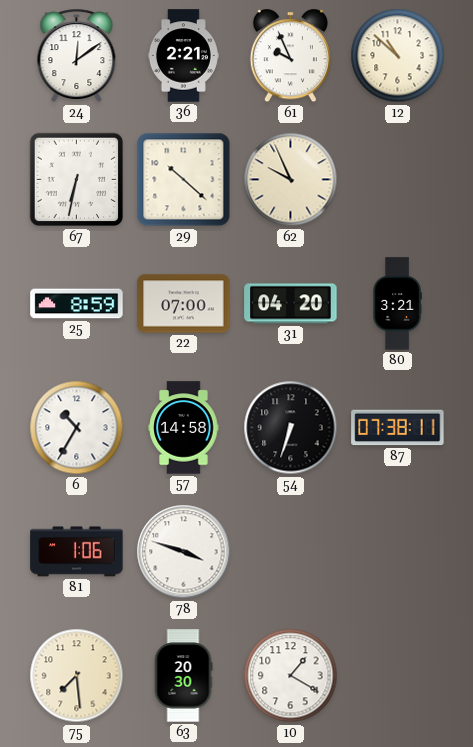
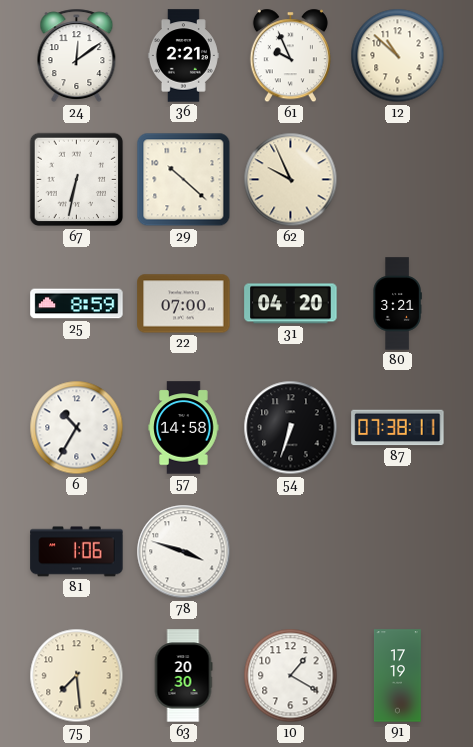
91: none -> 17:19
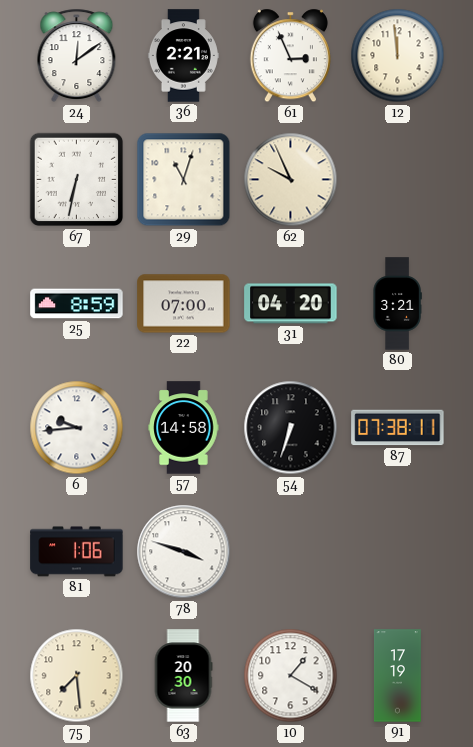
61: 9:56 -> 2:56
12: 10:52 -> 11:59
29: 10:22 -> 11:03
6: 10:35 -> 9:44
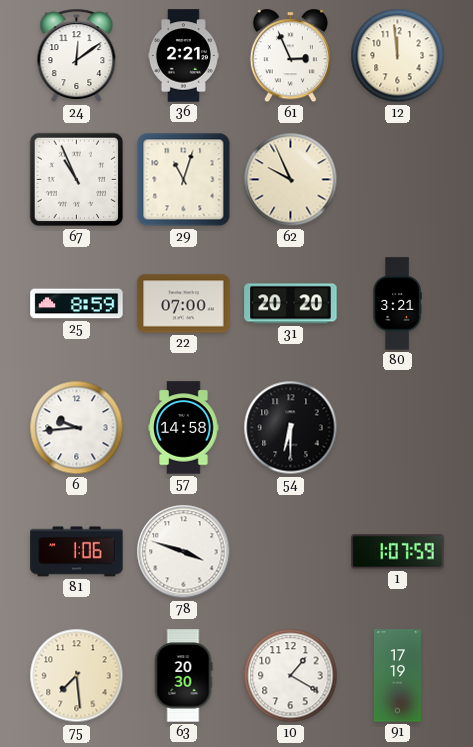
67: 6:32 -> 10:56
31: 04:20 -> 20:20
54: 6:33 -> 6:30
87: 07:38 -> none
1: none -> 1:07
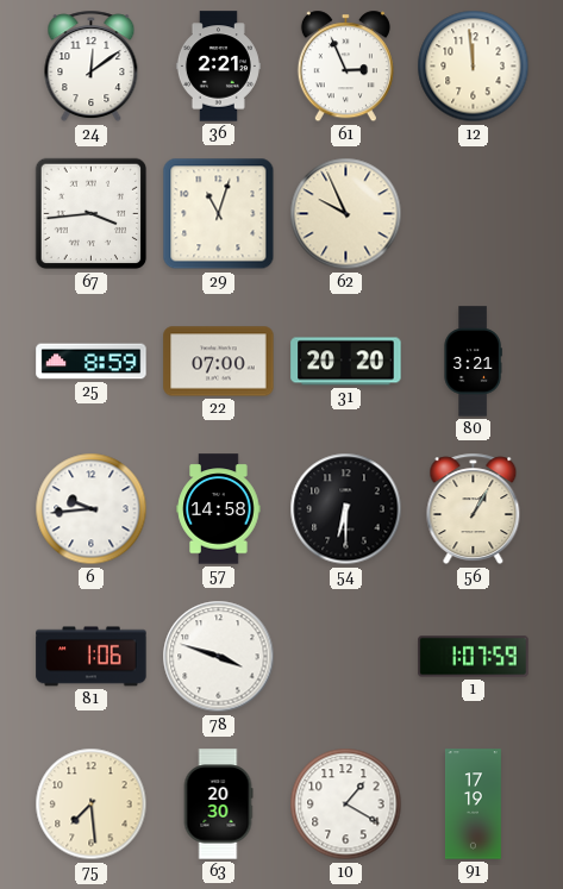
67: 10:56 -> 3:44
56: none -> 1:05
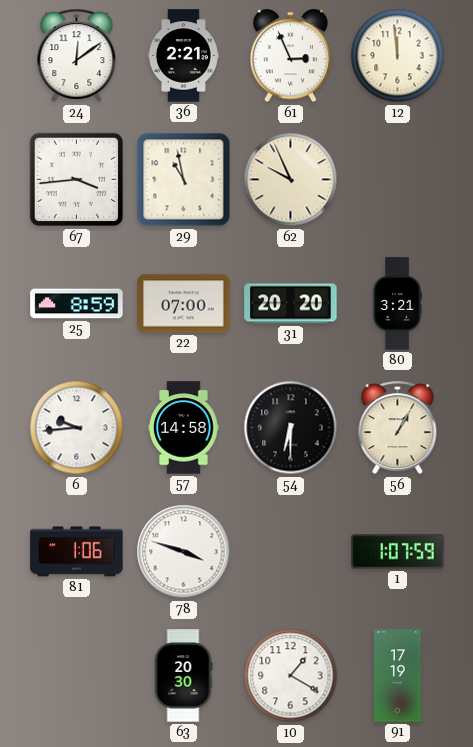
29: 11:03 -> 10:58
75: 7:29 -> none
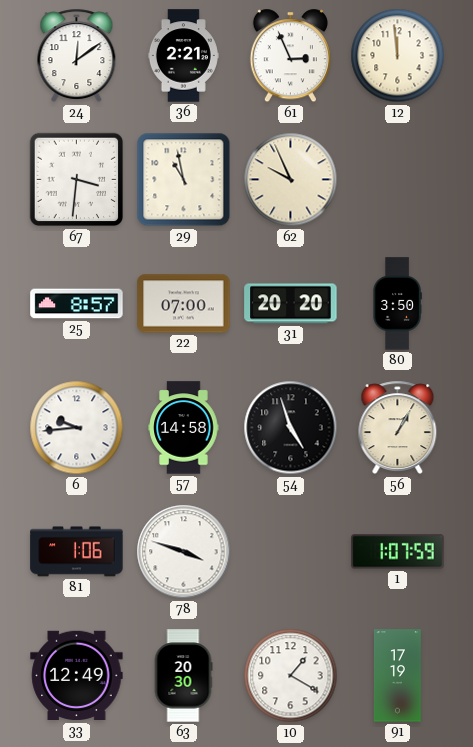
67: 3:44 -> 3:31
25: 8:59 -> 8:57
80: 3:21 -> 3:50
54: 6:30 -> 4:57
33: none -> 12:49
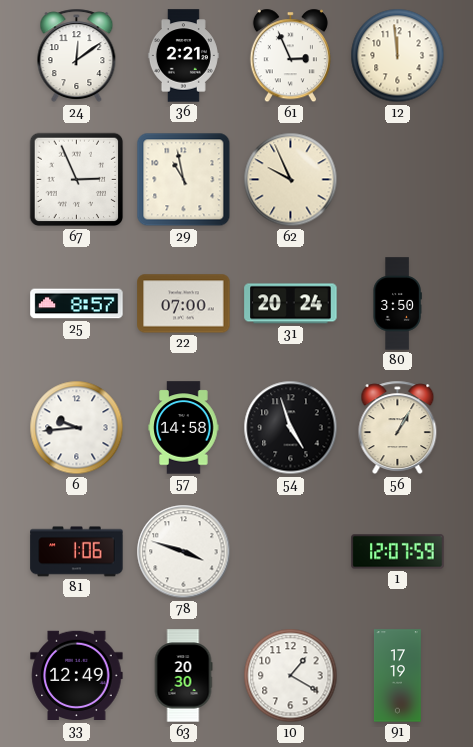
67: 3:31 -> 2:56
31: 20:20 -> 20:24
1: 1:07 -> 12:07
